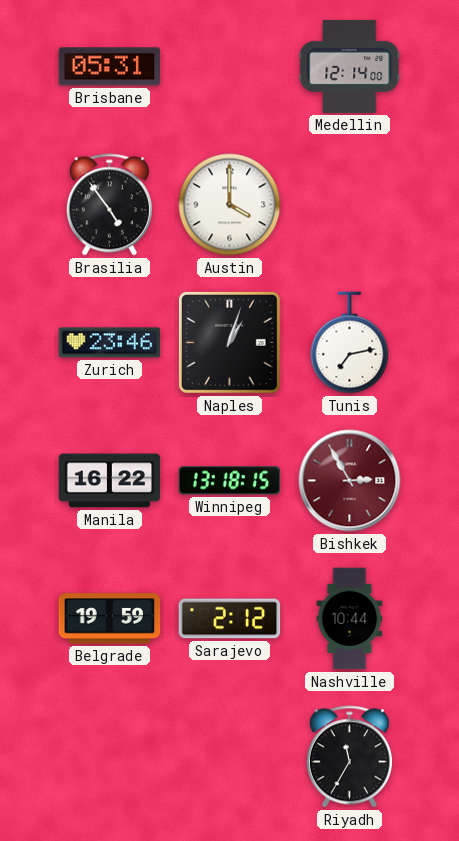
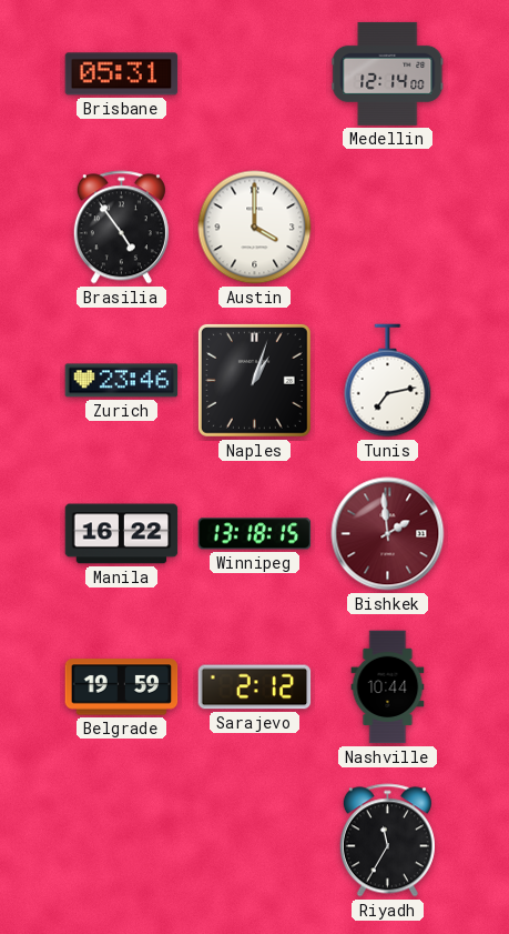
Bishkek: 2:55 -> 1:59
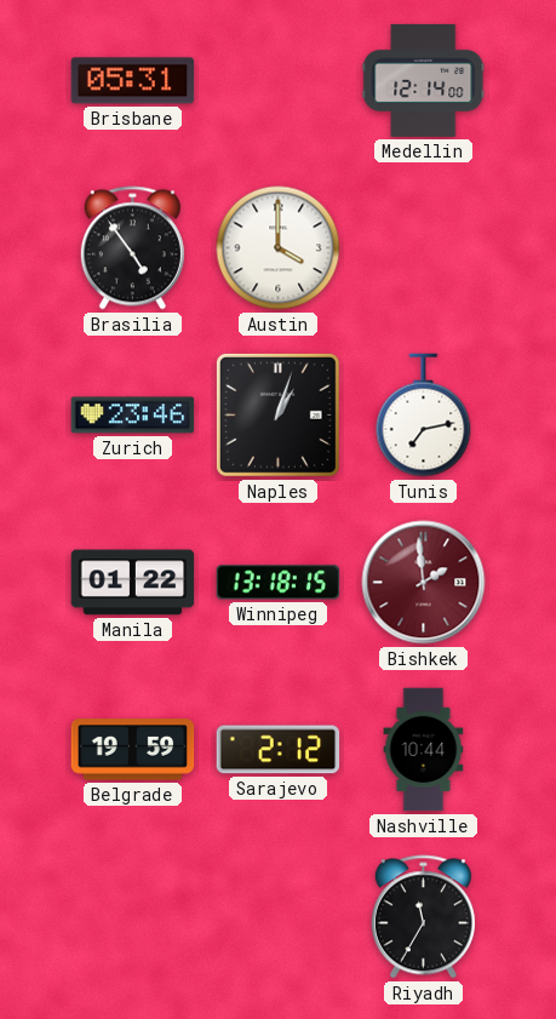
Manila: 16:22 -> 01:22
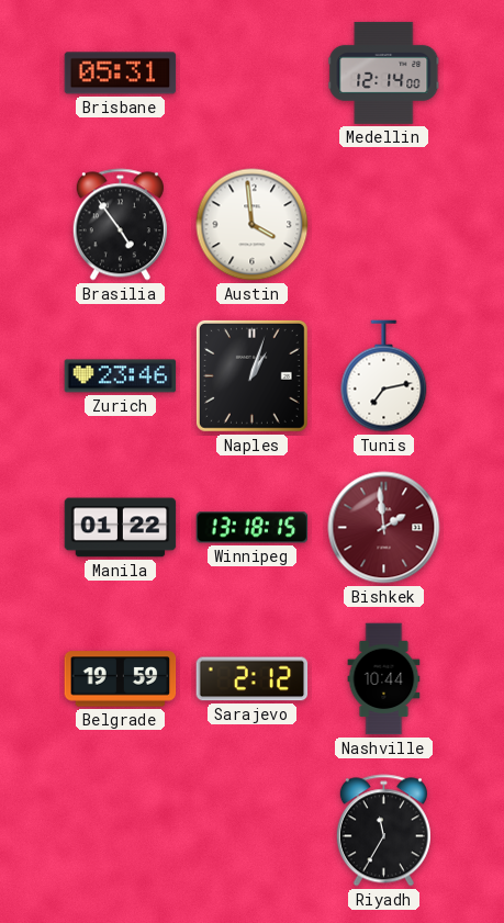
Austin: 4:00 -> 3:59
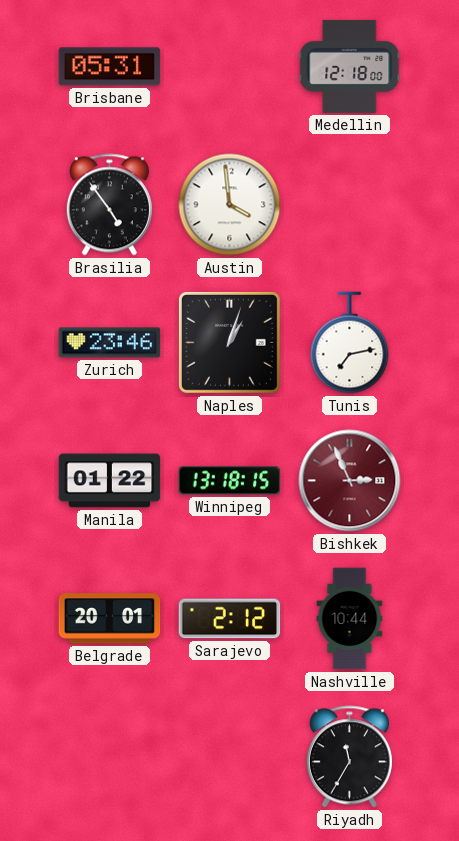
Medellin: 12:14 -> 12:18
Bishkek: 1:59 -> 2:56
Belgrade: 19:59 -> 20:01
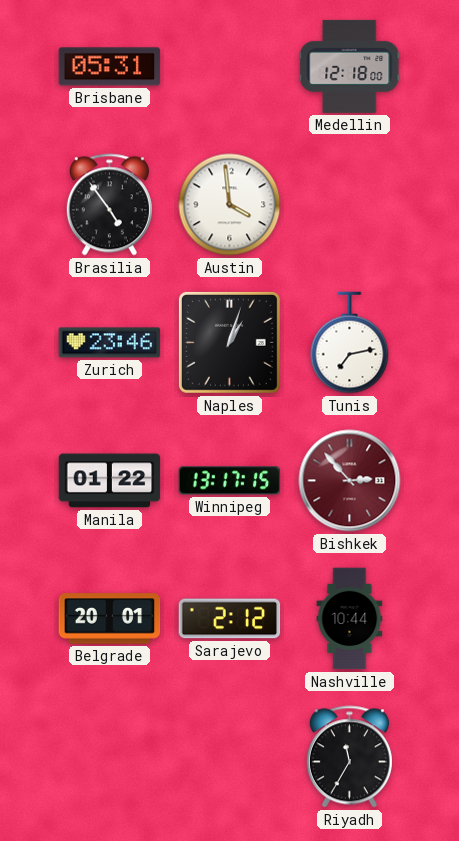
Winnipeg: 13:18 -> 13:17
Bishkek: 2:56 -> 2:53
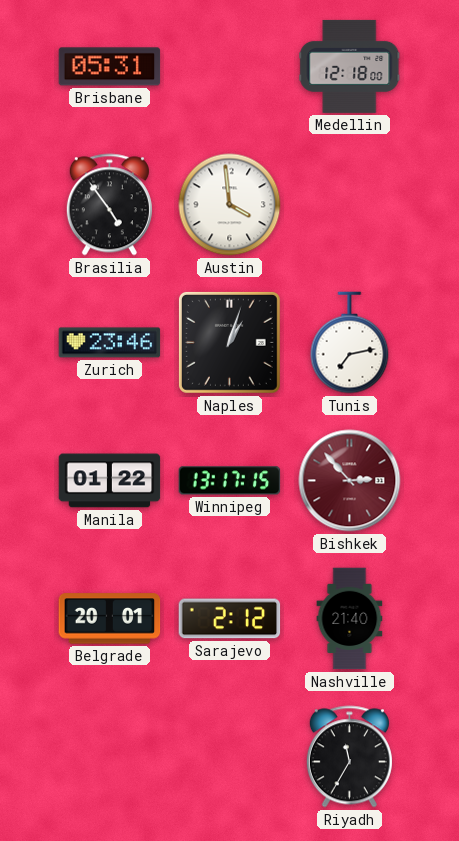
Nashville: 10:44 -> 21:40
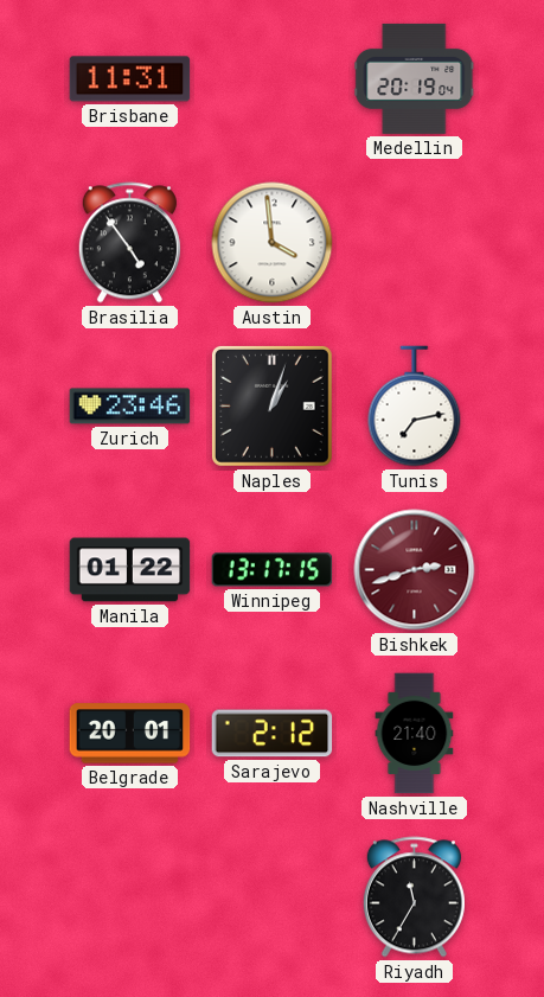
Brisbane: 05:31 -> 11:31
Medellin: 12:18 -> 20:19
Bishkek: 2:53 -> 2:42
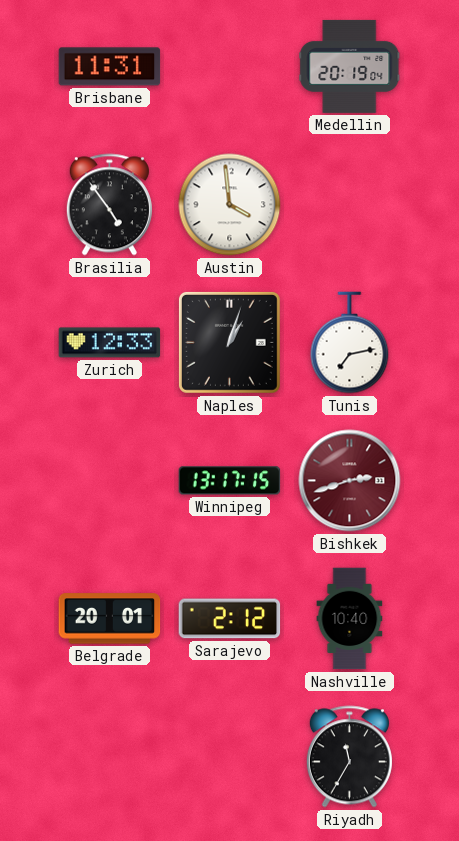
Zurich: 23:46 -> 12:33
Manila: 01:22 -> none
Nashville: 21:40 -> 10:40
